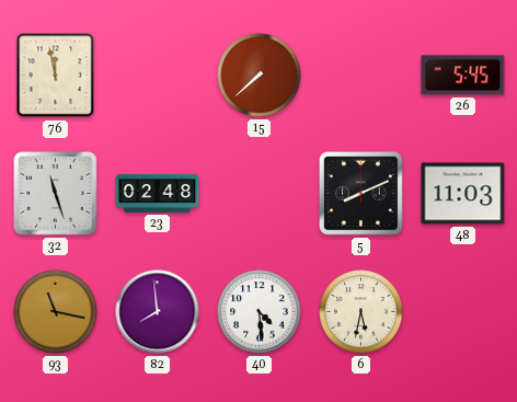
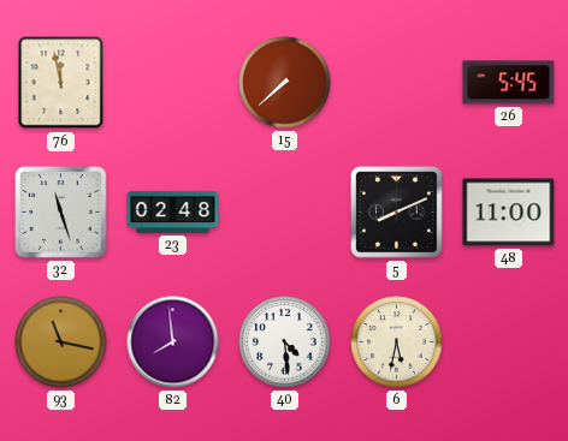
48: 11:03 -> 11:00
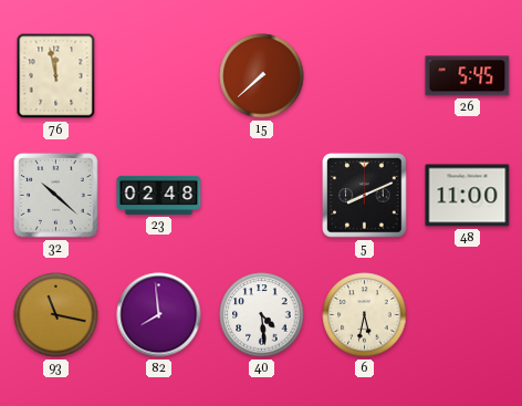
32: 11:27 -> 10:22
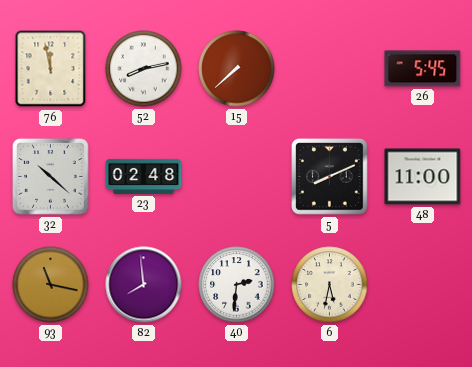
52: none -> 8:13
40: 4:29 -> 2:31
